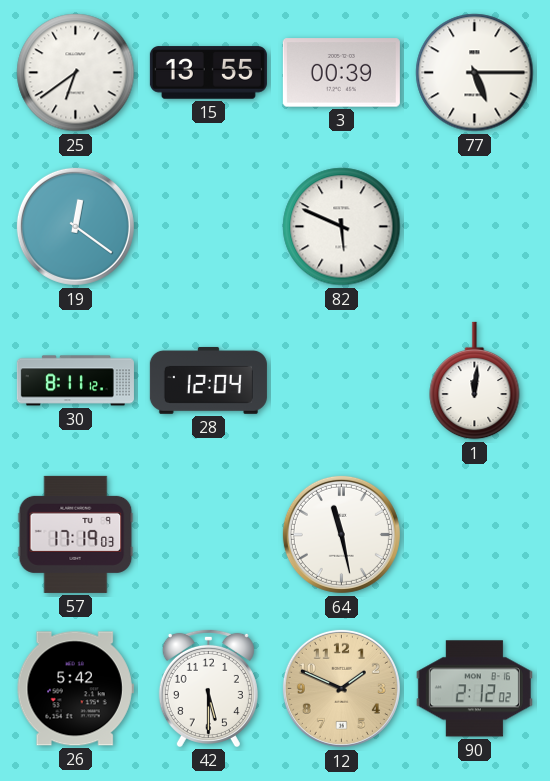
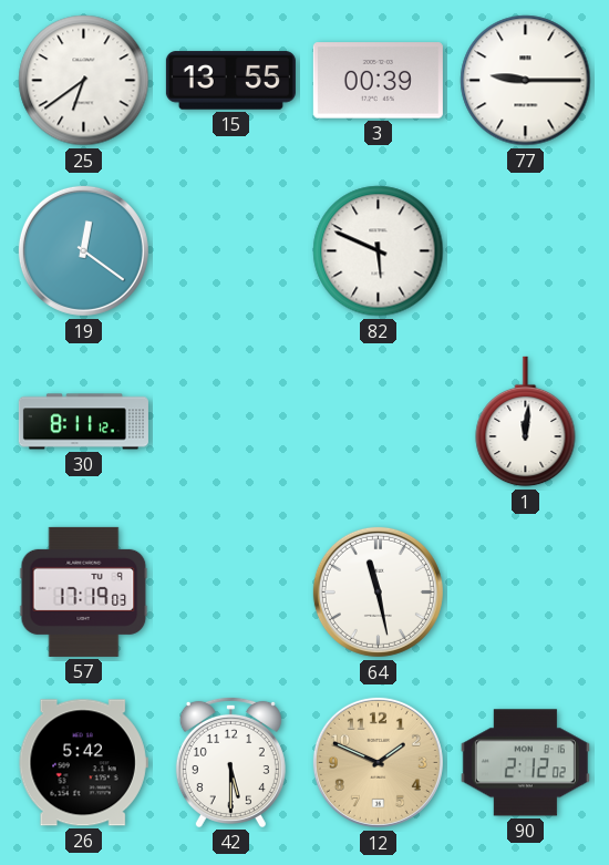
77: 5:15 -> 9:15
28: 12:04 -> none
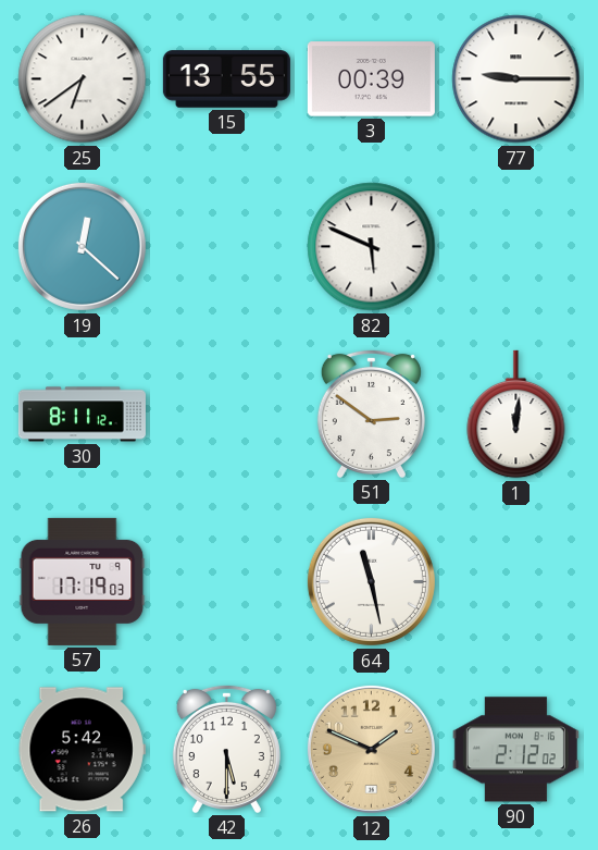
19: 12:21 -> 12:22
51: none -> 2:51
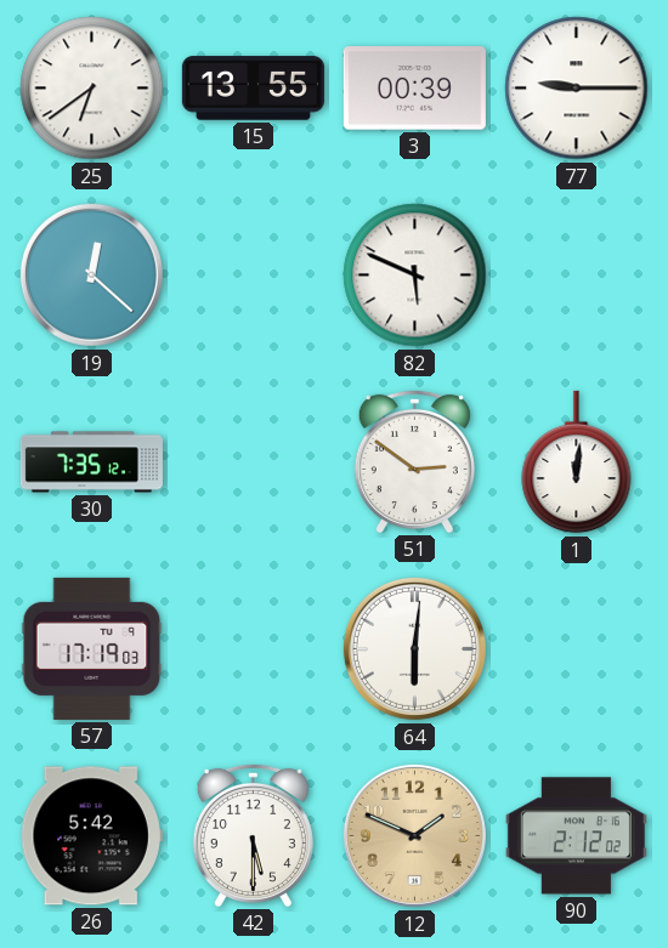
30: 8:11 -> 7:35
64: 11:28 -> 6:01
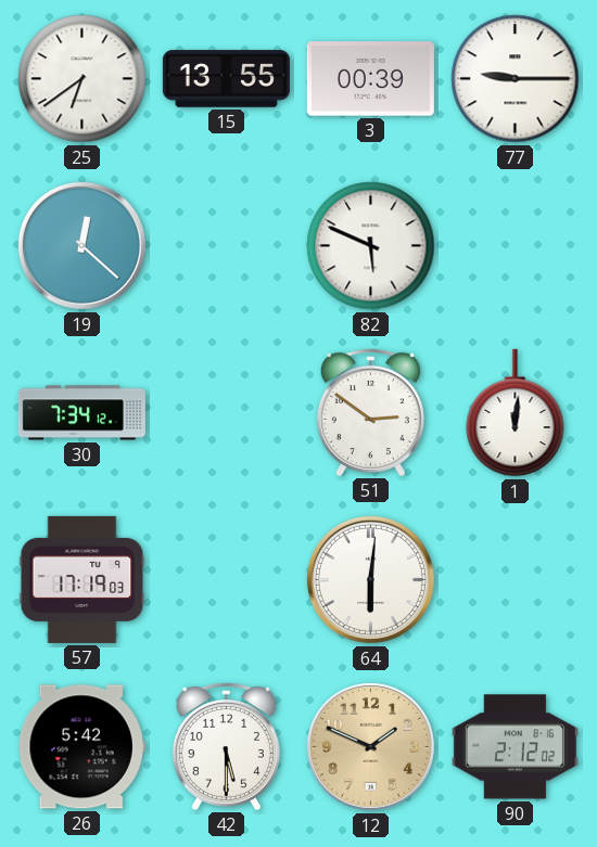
30: 7:35 -> 7:34
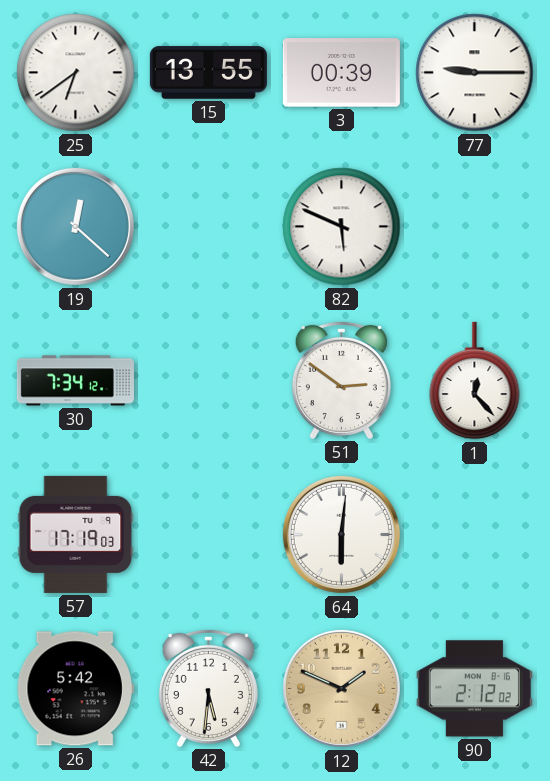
1: 12:01 -> 12:23
42: 5:30 -> 5:31
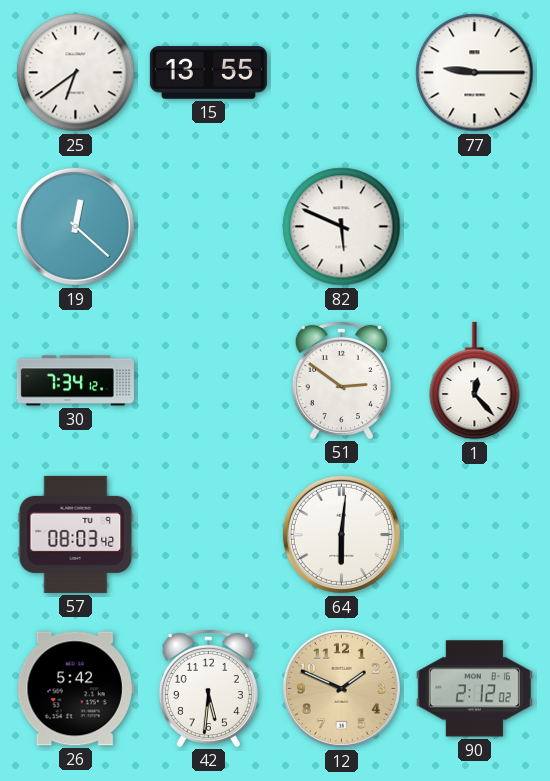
3: 00:39 -> none
57: 17:19 -> 08:03
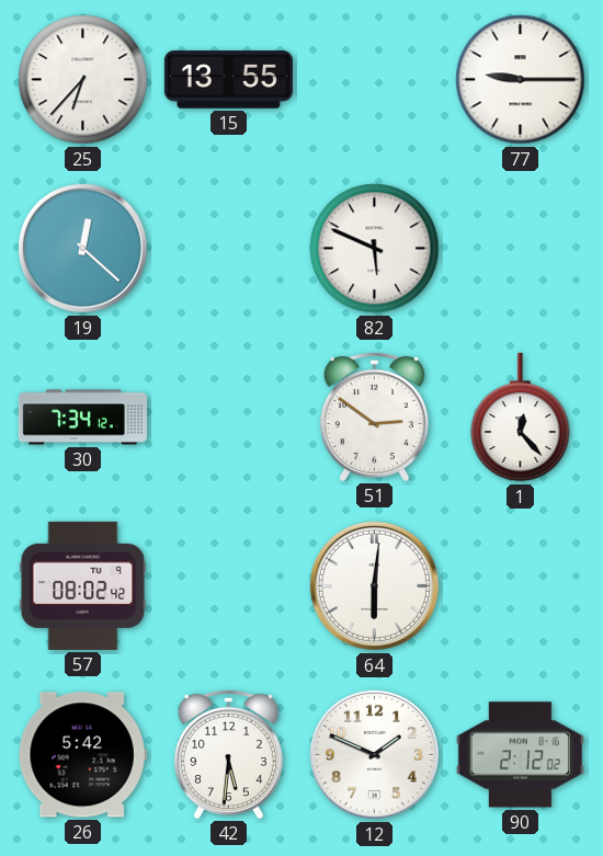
25: 6:39 -> 6:37
57: 08:03 -> 08:02
12 dial: champagne -> white
